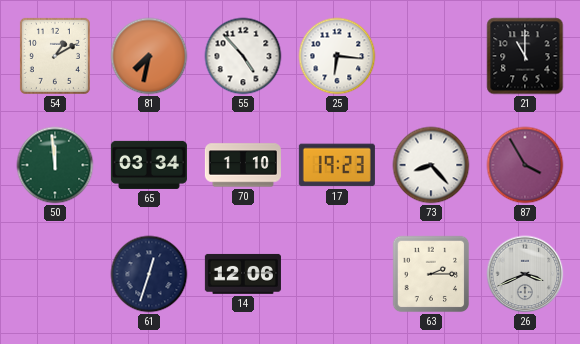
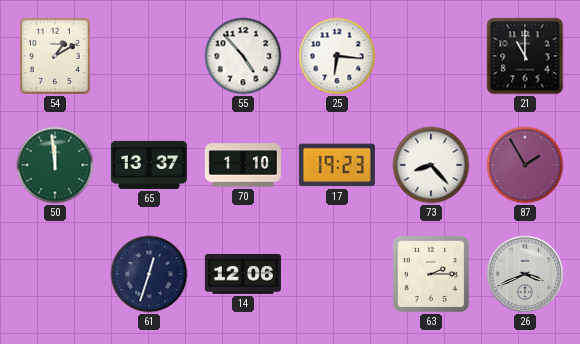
81: 7:32 -> none
65: 03:34 -> 13:37
87: 3:55 -> 1:55
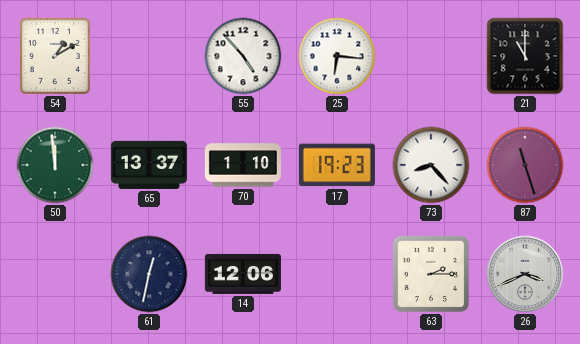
87: 1:55 -> 11:27
61: 12:33 -> 12:32
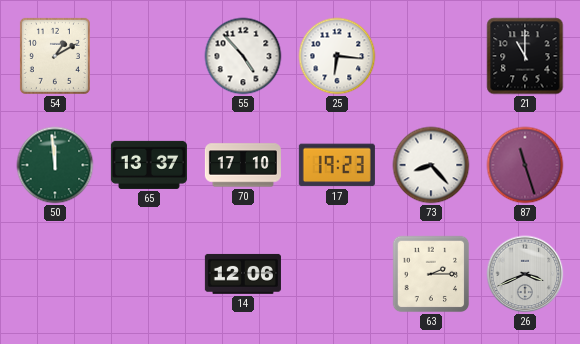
70: 1:10 -> 17:10
61: 12:32 -> none
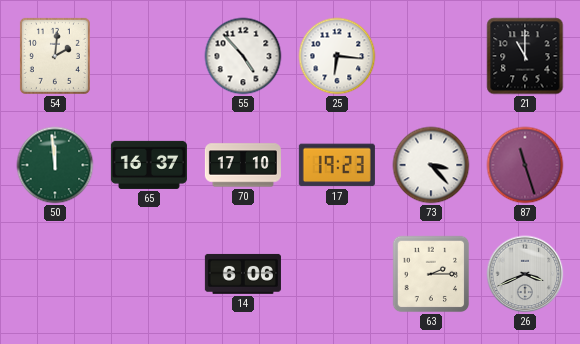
54: 1:10 -> 2:01
65: 13:37 -> 16:37
73: 8:23 -> 3:23
14: 12:06 -> 6:06
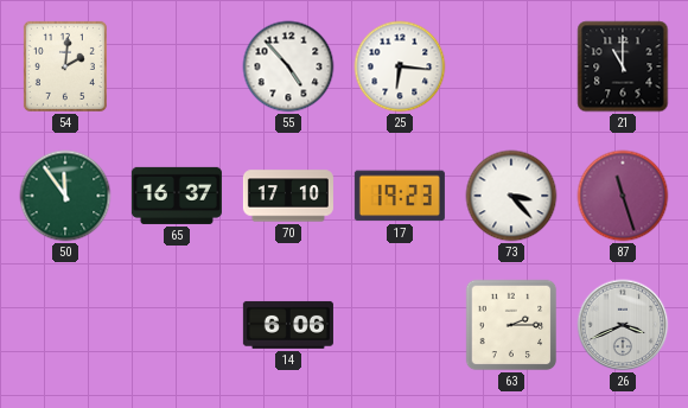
50: 11:59 -> 11:54
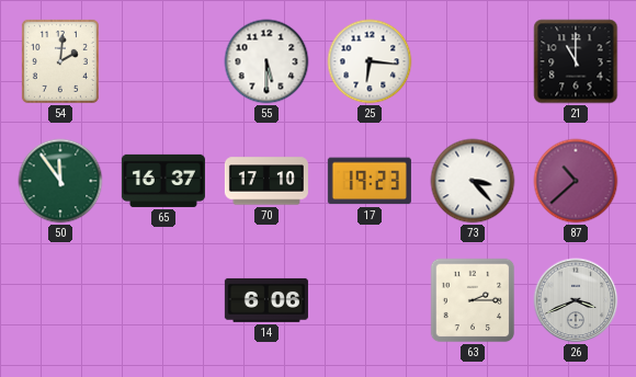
55: 4:53 -> 5:30
87: 11:27 -> 10:38
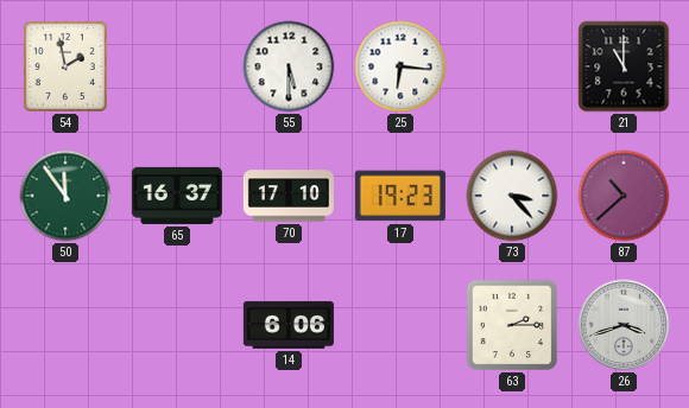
54: 2:01 -> 1:58
26: 3:41 -> 3:42
